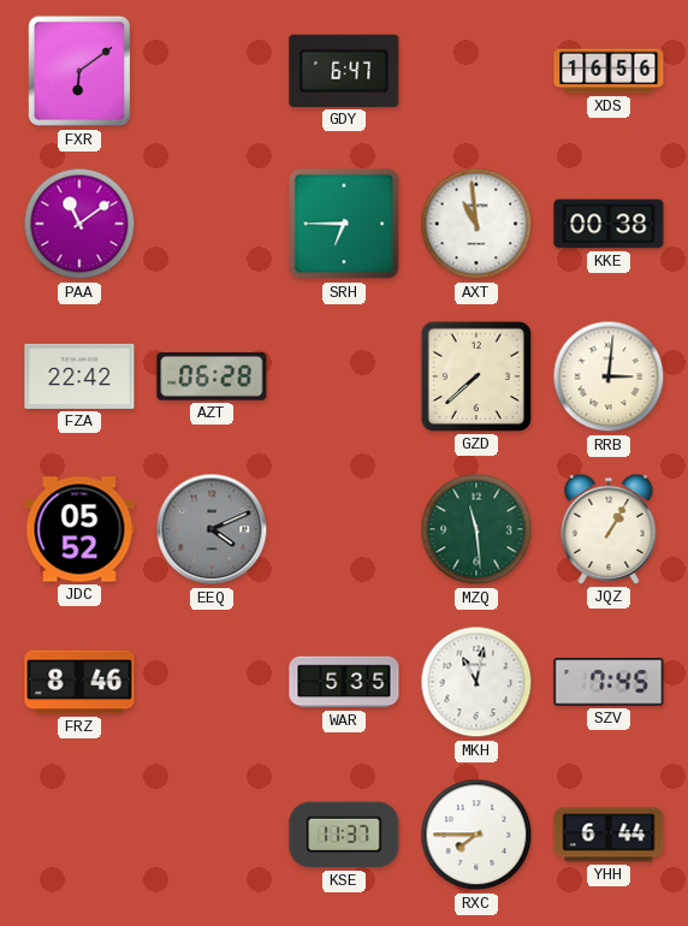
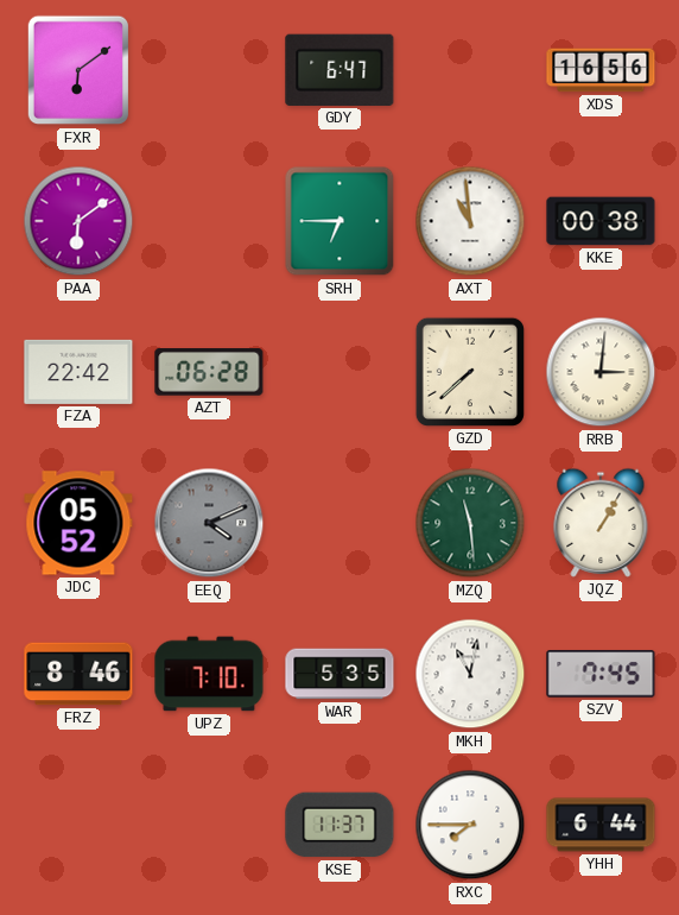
PAA: 11:09 -> 6:09
UPZ: none -> 7:10
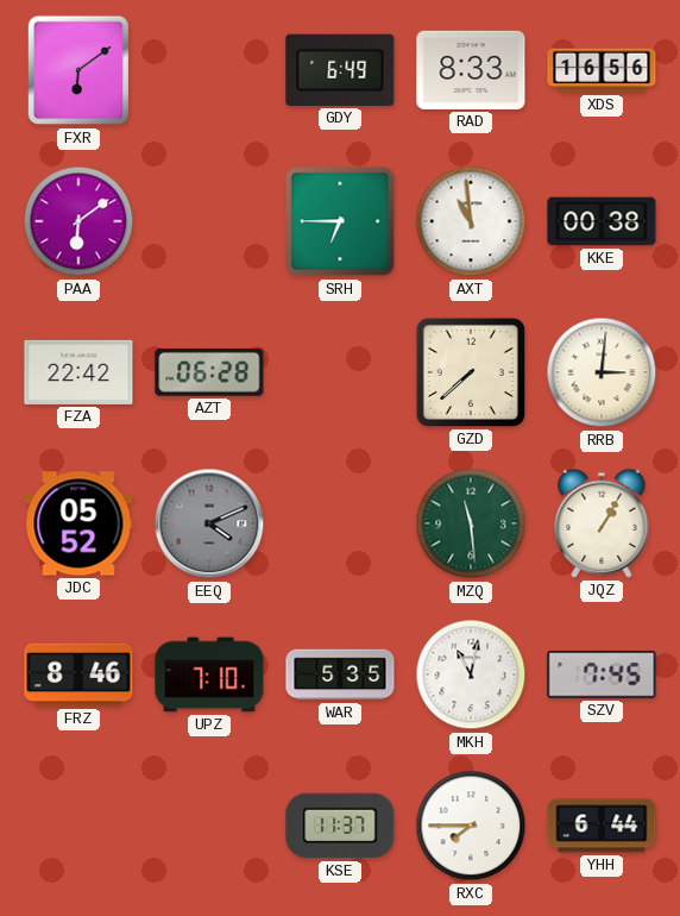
GDY: 6:47 -> 6:49
RAD: none -> 8:33
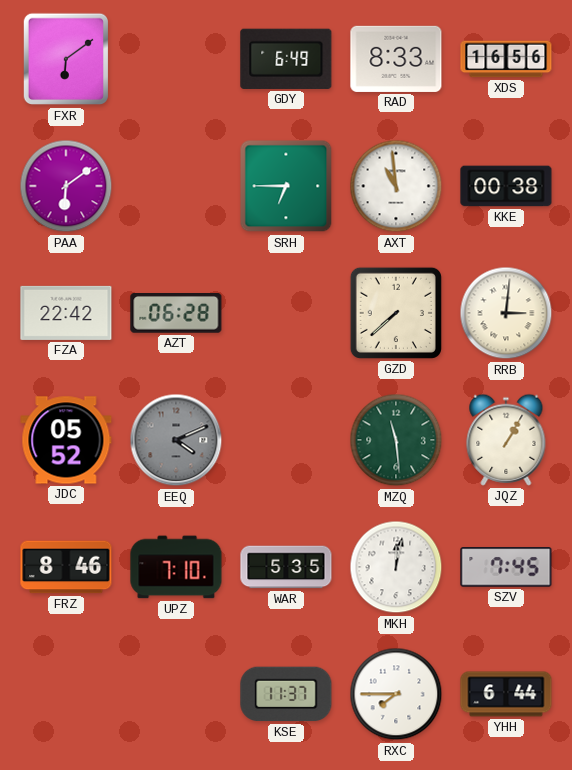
MKH: 11:02 -> 12:02
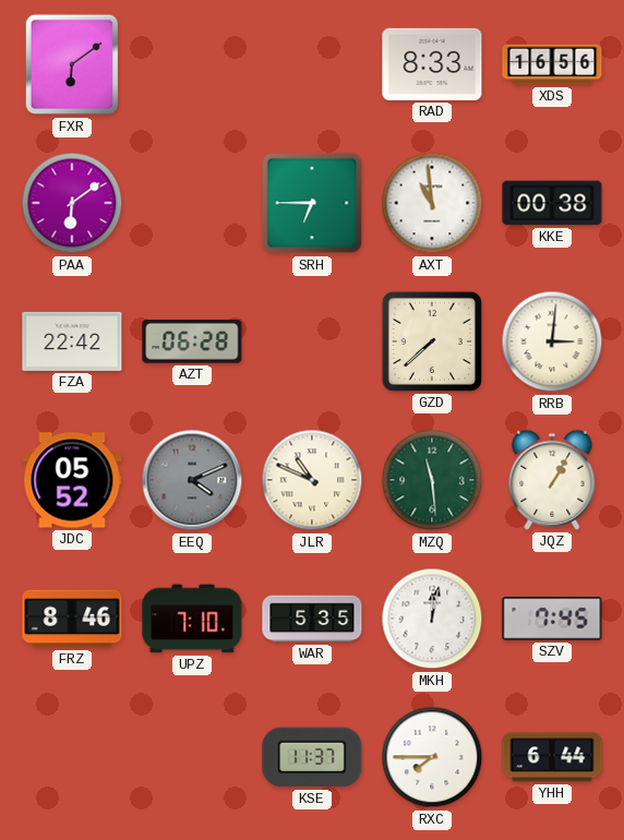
GDY: 6:49 -> none
JLR: none -> 10:49
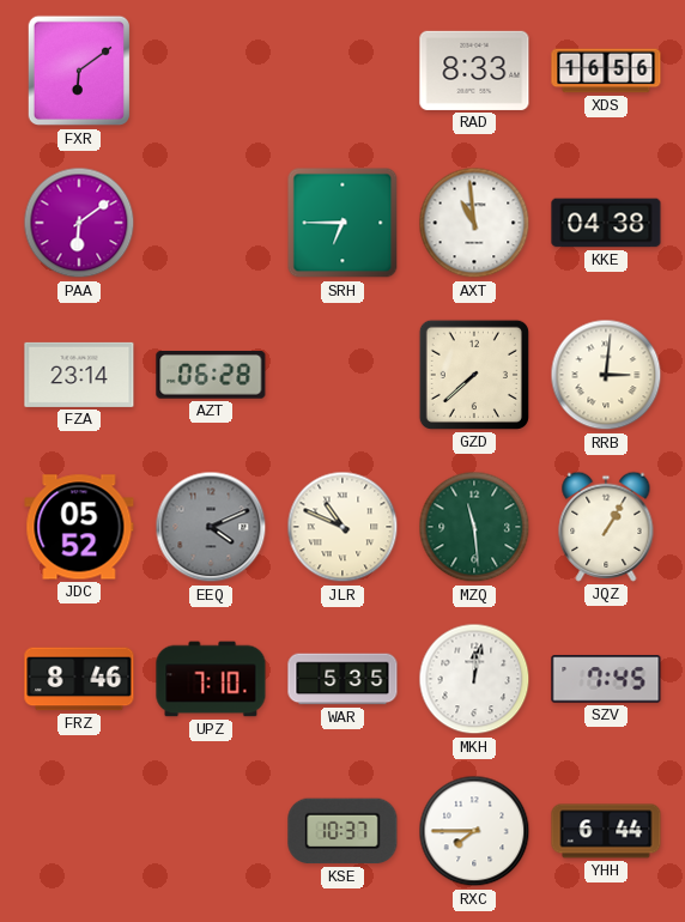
KKE: 00:38 -> 04:38
FZA: 22:42 -> 23:14
KSE: 11:37 -> 10:37
